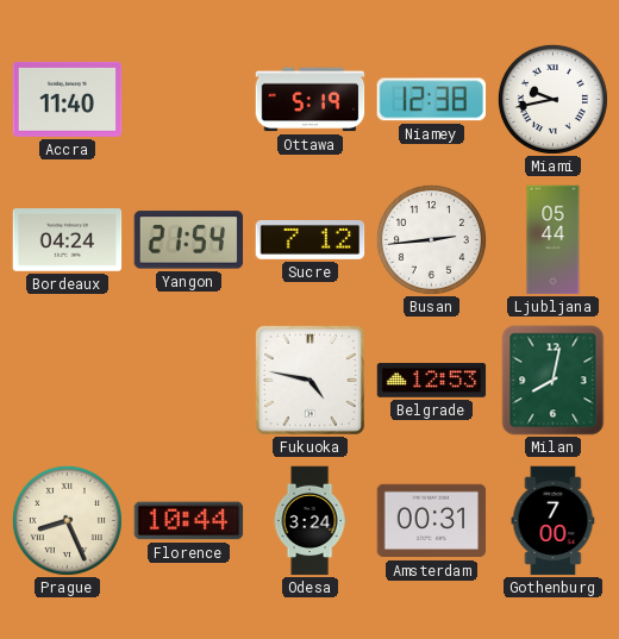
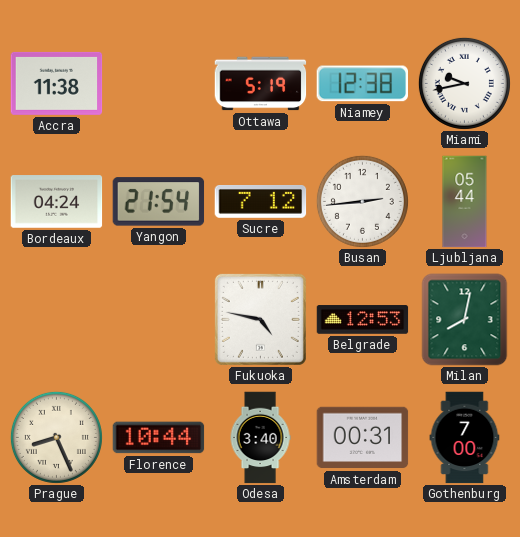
Accra: 11:40 -> 11:38
Odesa: 3:24 -> 3:40
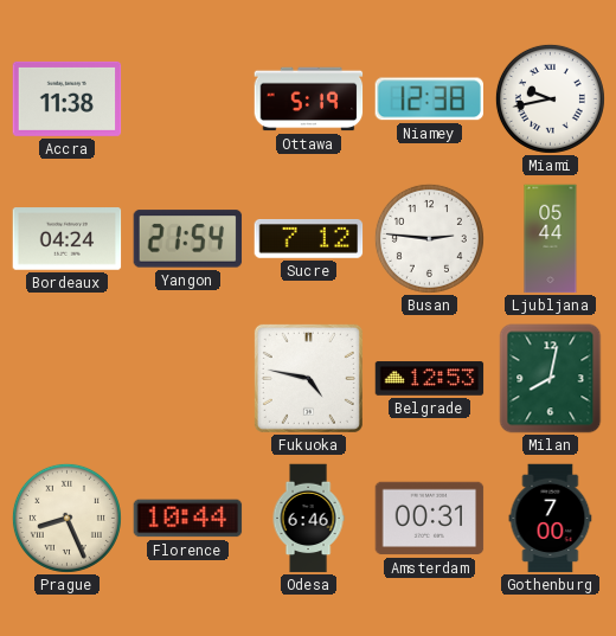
Busan: 2:44 -> 2:46
Odesa: 3:40 -> 6:46
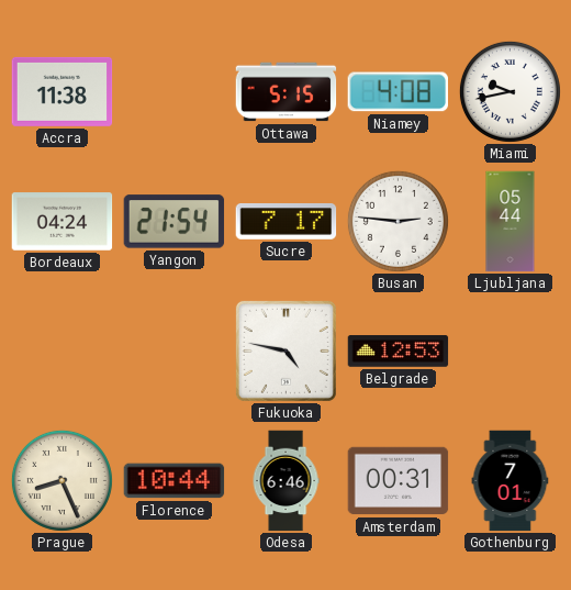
Ottawa: 5:19 -> 5:15
Niamey: 12:38 -> 4:08
Sucre: 7:12 -> 7:17
Milan: 8:02 -> none
Gothenburg: 7:00 -> 7:01
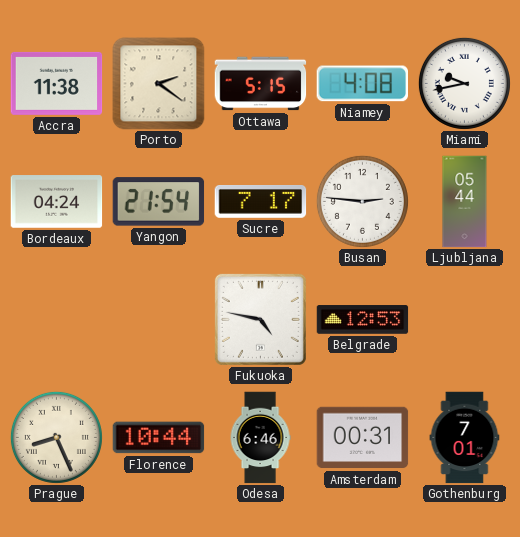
Porto: none -> 2:21
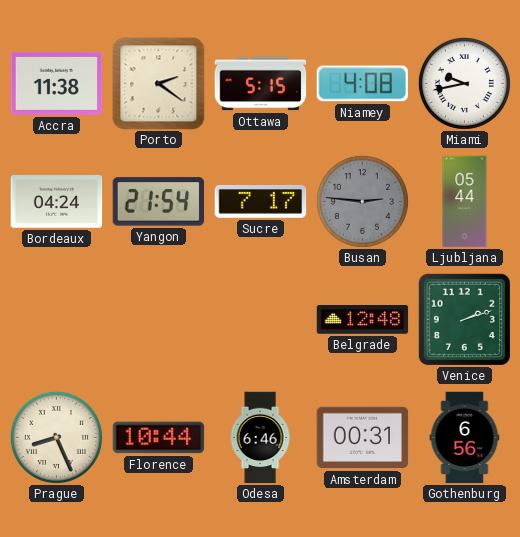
Busan dial: white -> grey
Fukuoka: 4:47 -> none
Belgrade: 12:53 -> 12:48
Venice: none -> 2:12
Gothenburg: 7:01 -> 6:56
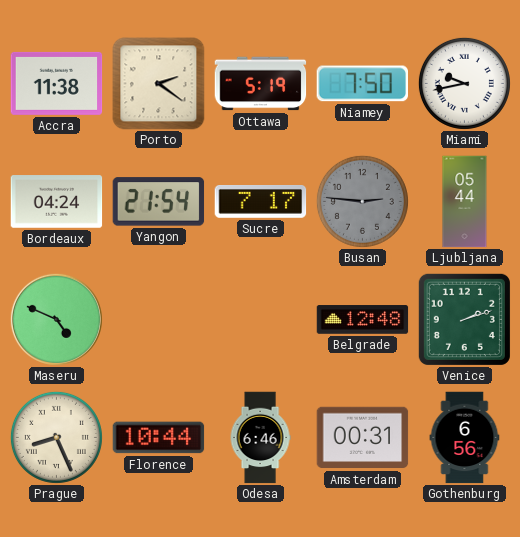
Ottawa: 5:15 -> 5:19
Niamey: 4:08 -> 7:50
Maseru: none -> 4:49
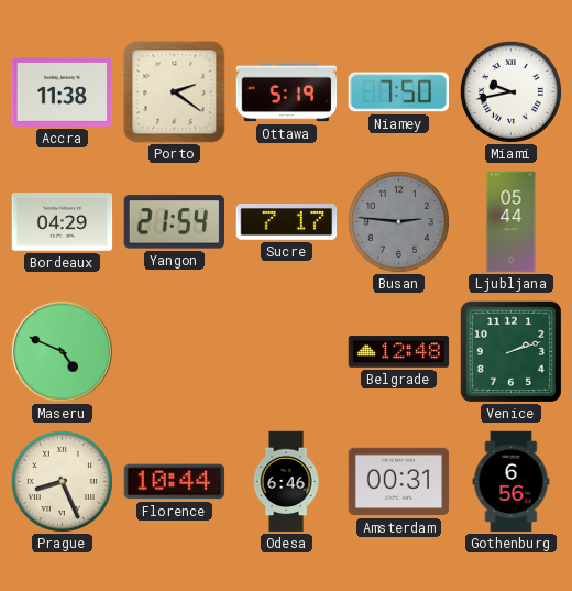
Bordeaux: 04:24 -> 04:29
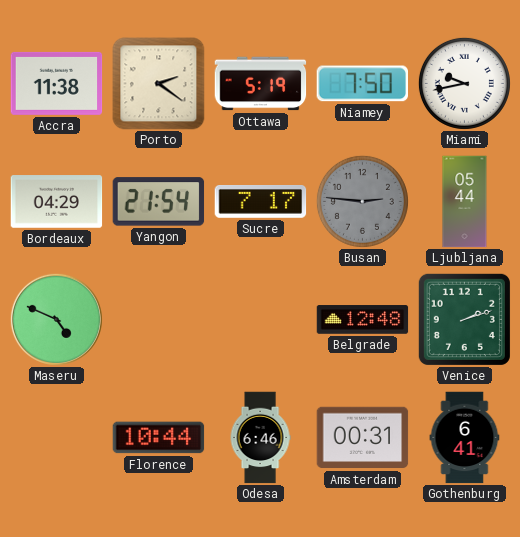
Prague: 8:26 -> none
Gothenburg: 6:56 -> 6:41
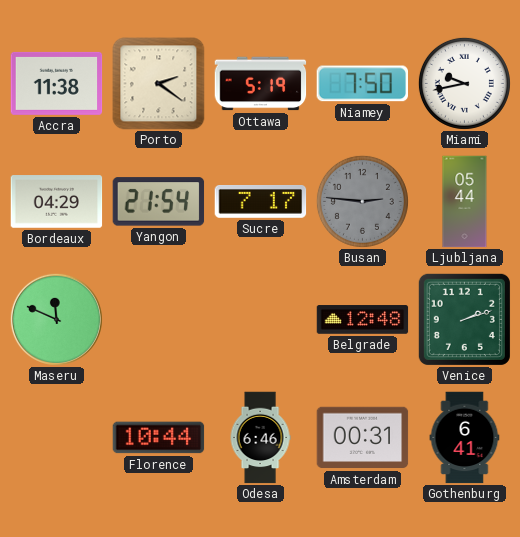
Maseru: 4:49 -> 11:49
